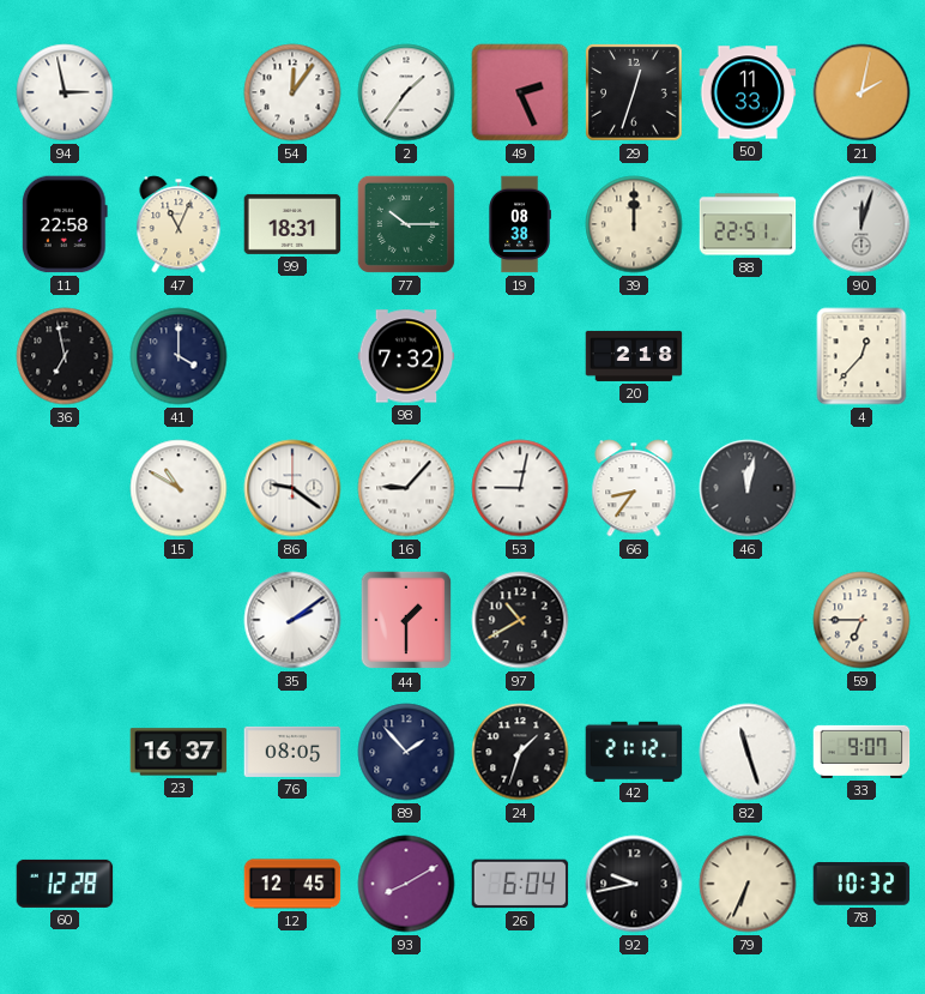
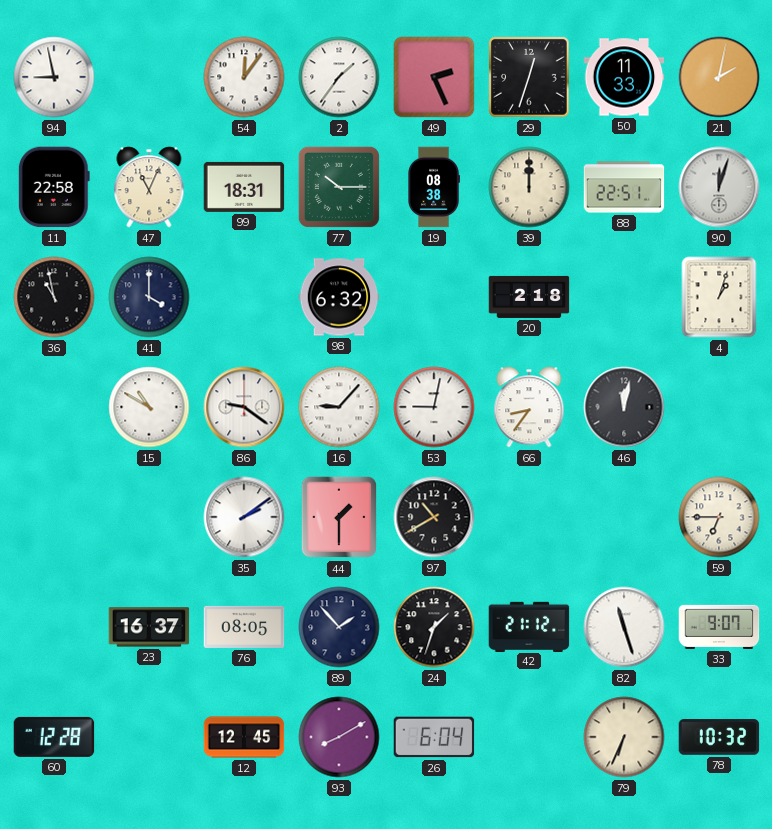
94: 2:58 -> 8:58
36: 6:58 -> 10:58
98: 7:32 -> 6:32
4: 12:37 -> 1:03
92: 9:43 -> none
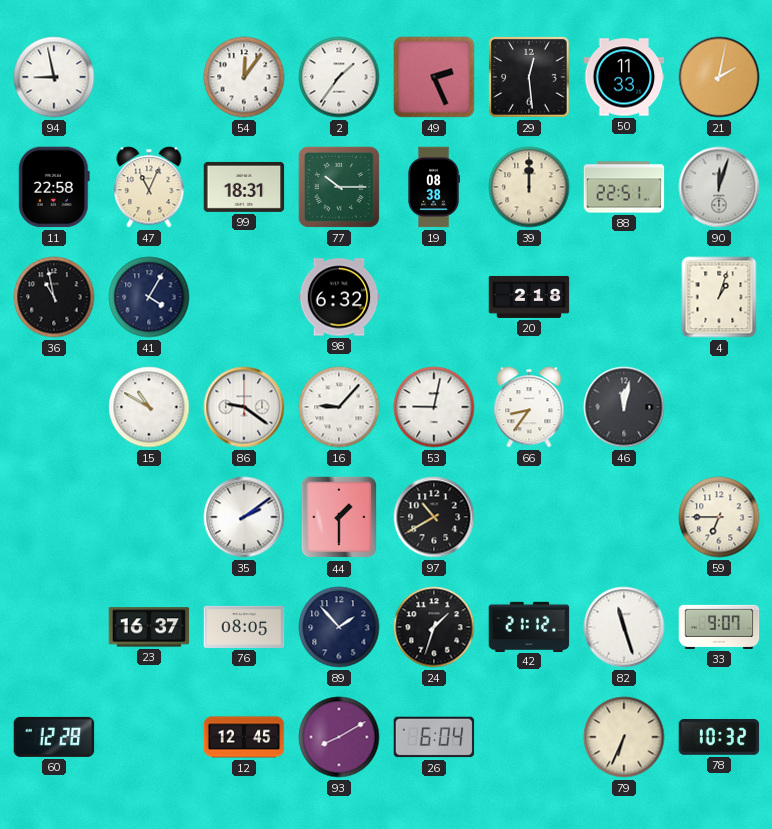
29: 12:33 -> 12:29
41: 4:00 -> 4:05
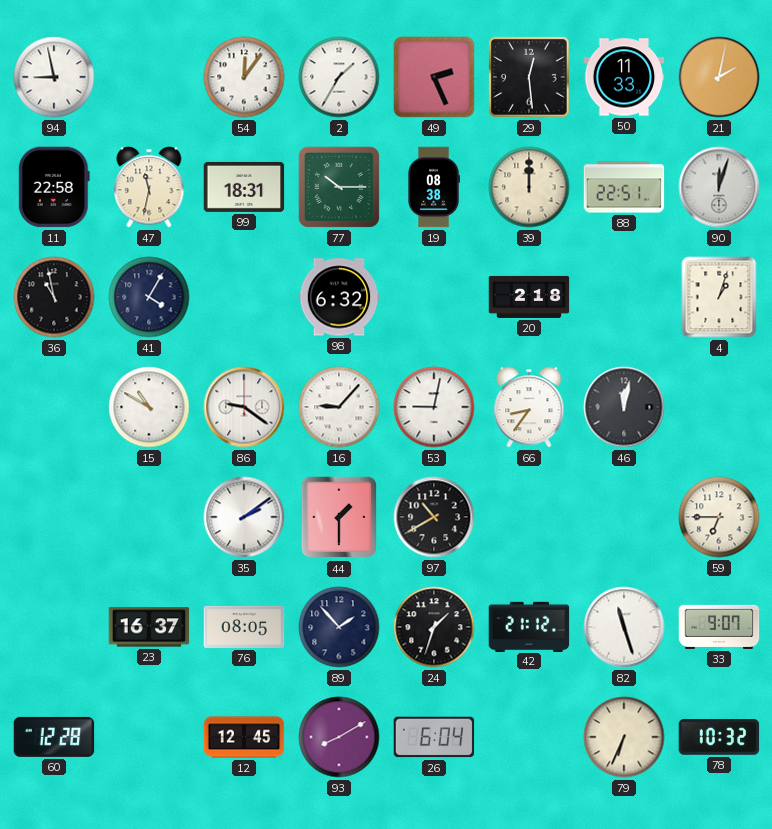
2: 1:36 -> 1:35
47: 11:04 -> 11:32
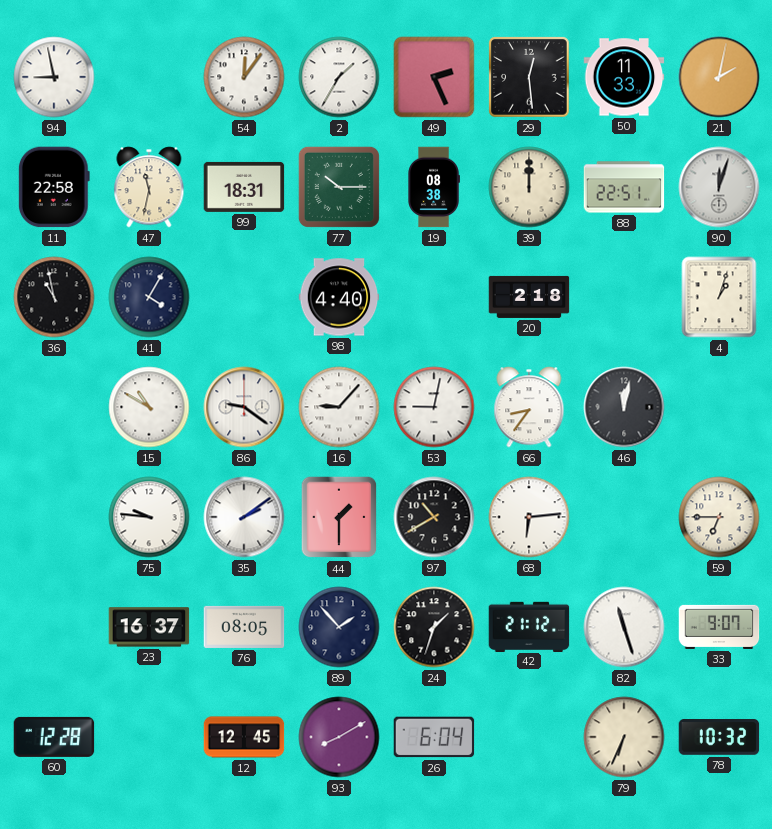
98: 6:32 -> 4:40
75: none -> 9:46
68: none -> 6:14
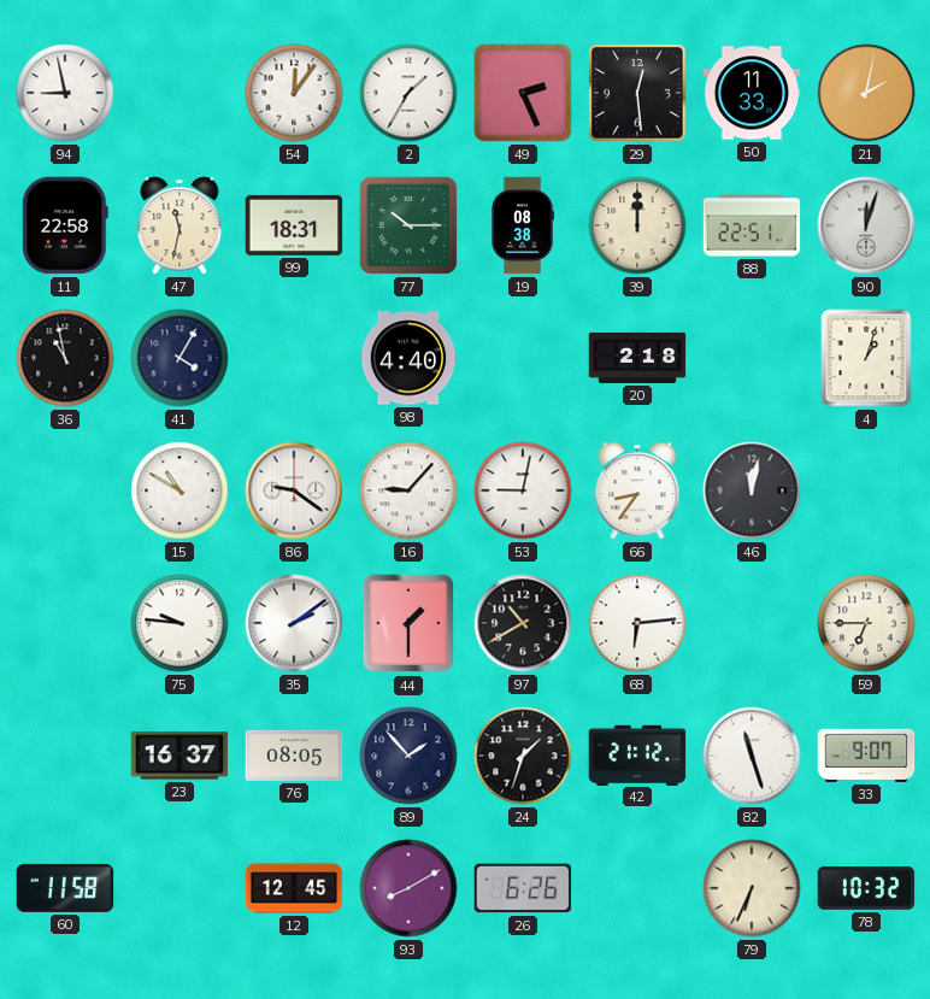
60: 12:28 -> 11:58
26: 6:04 -> 6:26
